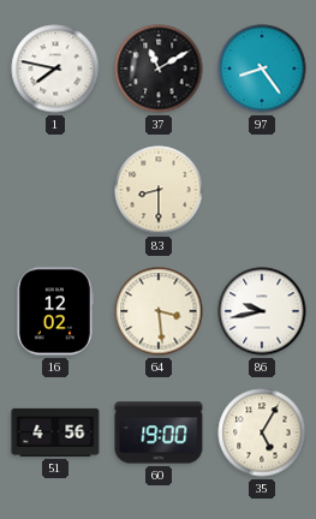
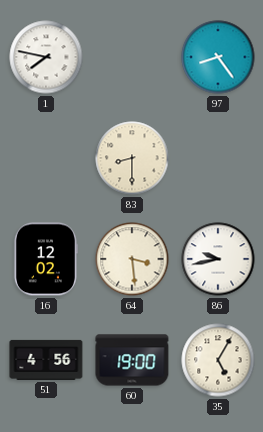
37: 11:10 -> none
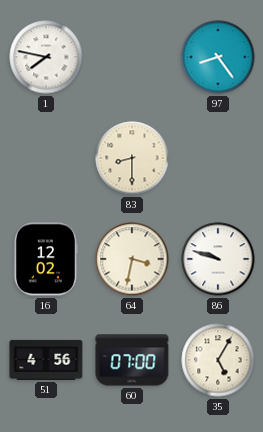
64: 3:29 -> 3:32
86: 9:43 -> 9:48
60: 19:00 -> 07:00
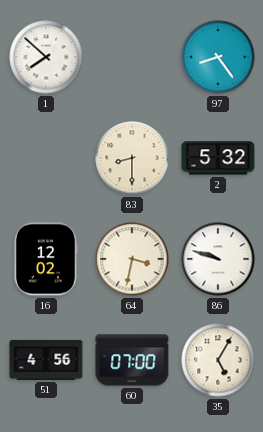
1: 7:47 -> 7:52
2: none -> 5:32
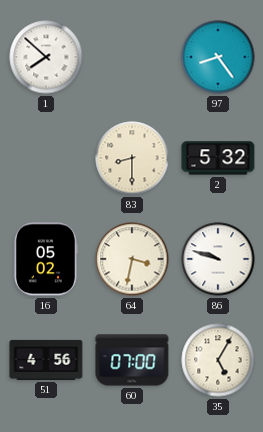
16: 12:02 -> 05:02
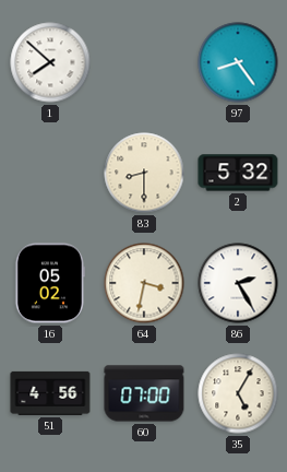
86: 9:48 -> 2:25
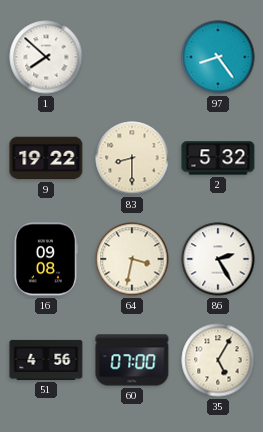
9: none -> 19:22
16: 05:02 -> 09:08
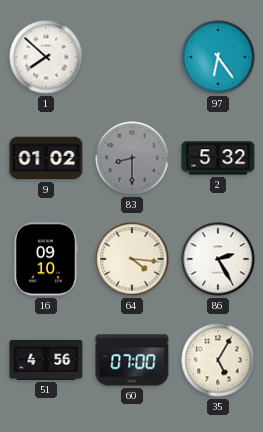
97: 8:24 -> 6:24
9: 19:22 -> 01:02
83 dial: cream -> grey
16: 09:08 -> 09:10
64: 3:32 -> 4:16
